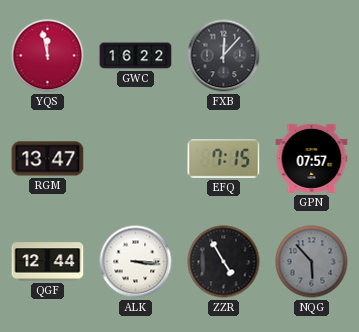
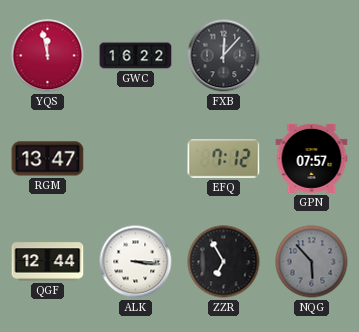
EFQ: 7:15 -> 7:12
ZZR: 4:55 -> 6:55
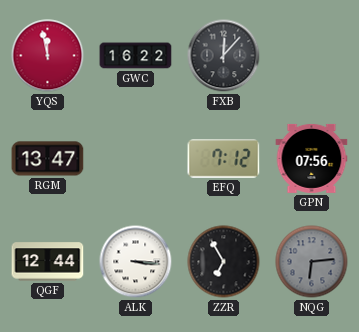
GPN: 07:57 -> 07:56
NQG: 5:53 -> 6:14
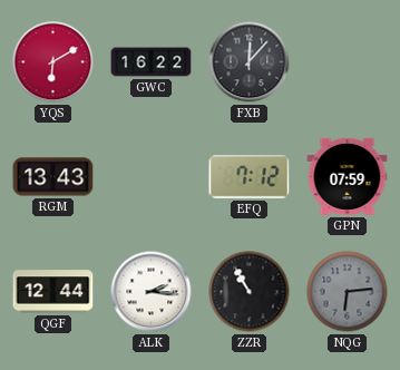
YQS: 11:58 -> 6:10
RGM: 13:47 -> 13:43
GPN: 07:56 -> 07:59
ALK: 3:16 -> 2:16
ZZR: 6:55 -> 10:55
